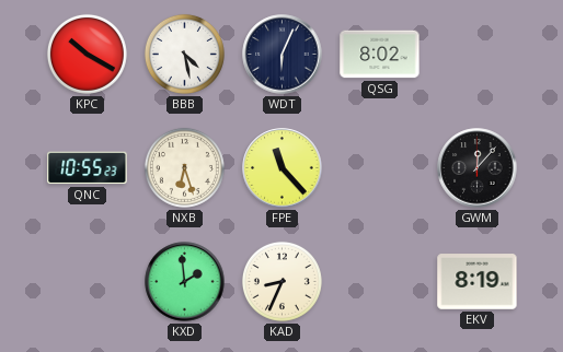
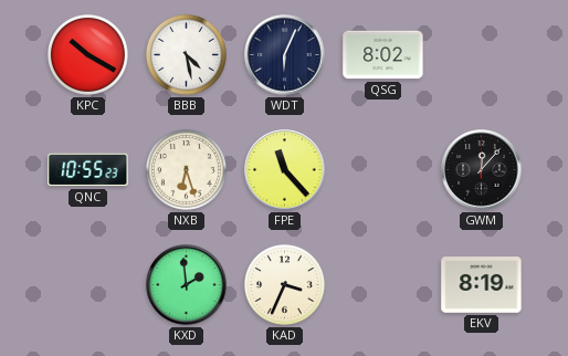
KAD: 8:34 -> 3:34
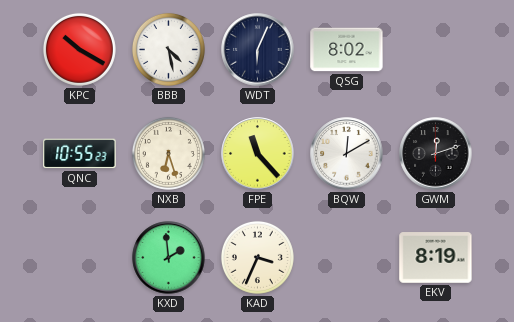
BQW: none -> 12:10
GWM: 12:07 -> 12:12
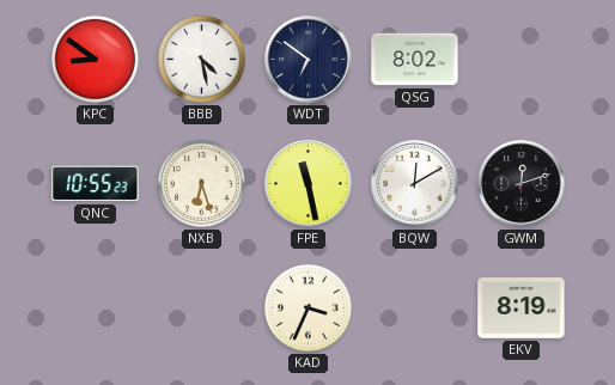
KPC: 10:20 -> 8:51
WDT: 6:04 -> 6:51
FPE: 11:23 -> 11:28
KXD: 1:59 -> none
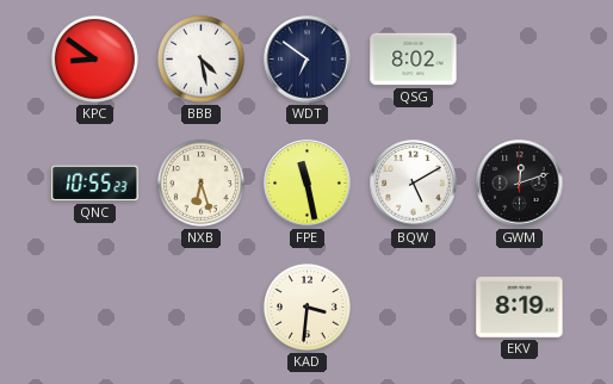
BQW: 12:10 -> 5:10
KAD: 3:34 -> 3:31
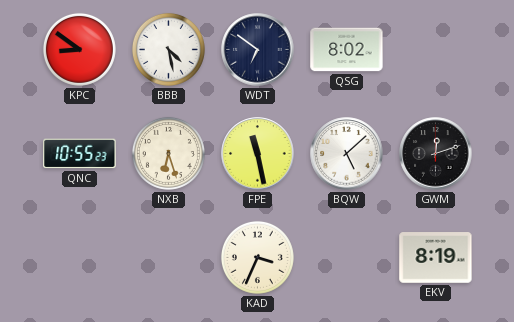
BQW: 5:10 -> 5:08
KAD: 3:31 -> 3:34
